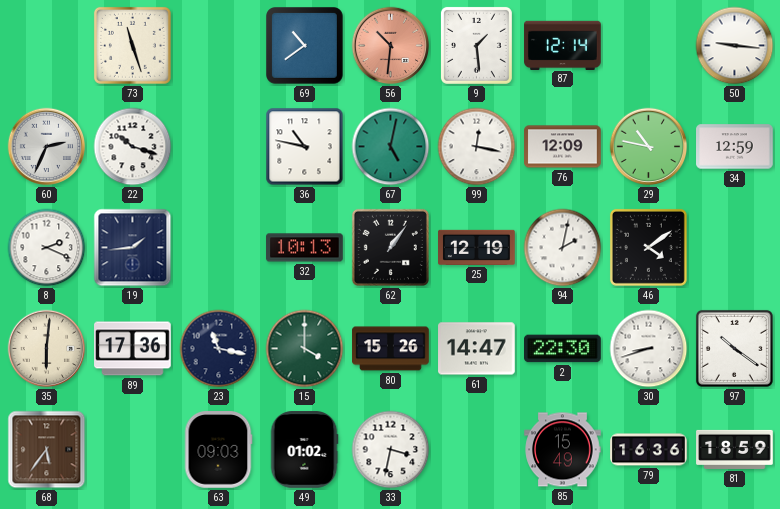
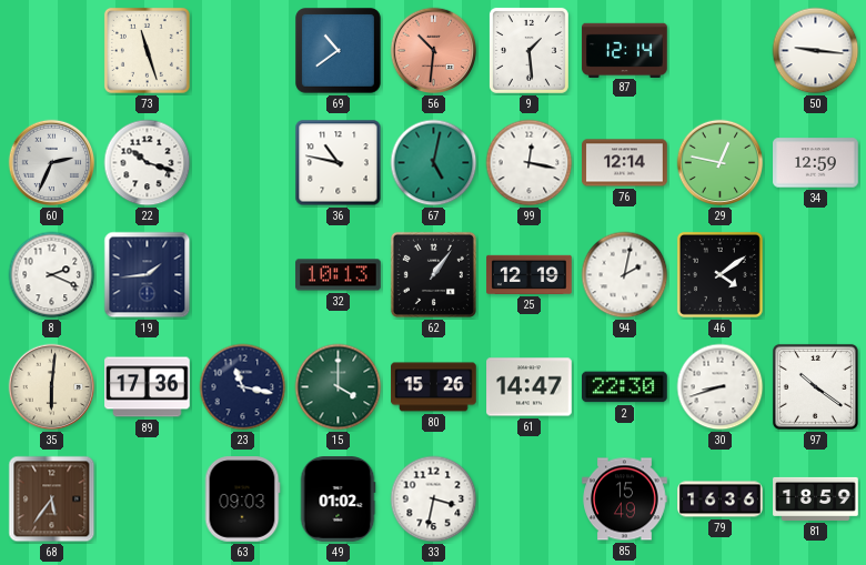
76: 12:09 -> 12:14
29: 10:47 -> 12:47
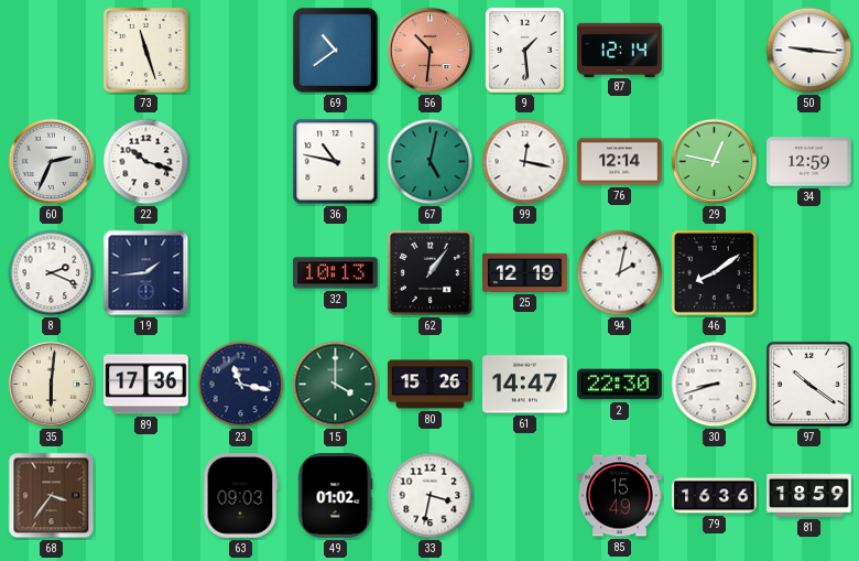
46: 4:09 -> 8:09
68: 5:36 -> 3:36
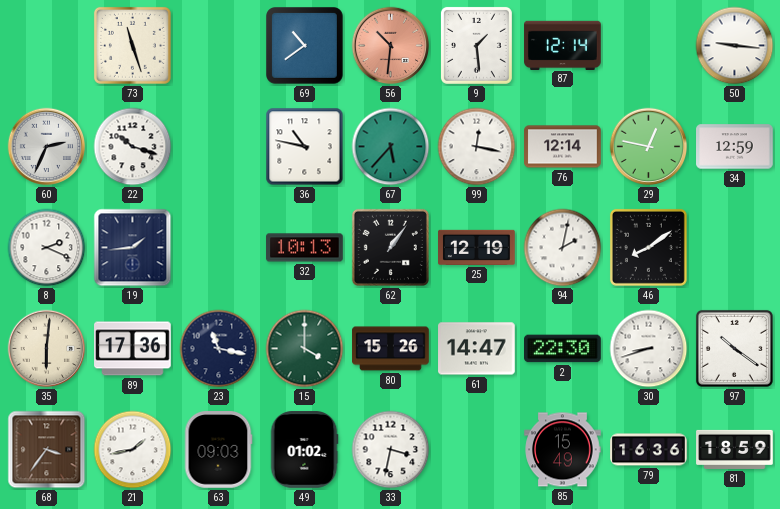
67: 5:02 -> 5:37
21: none -> 1:43
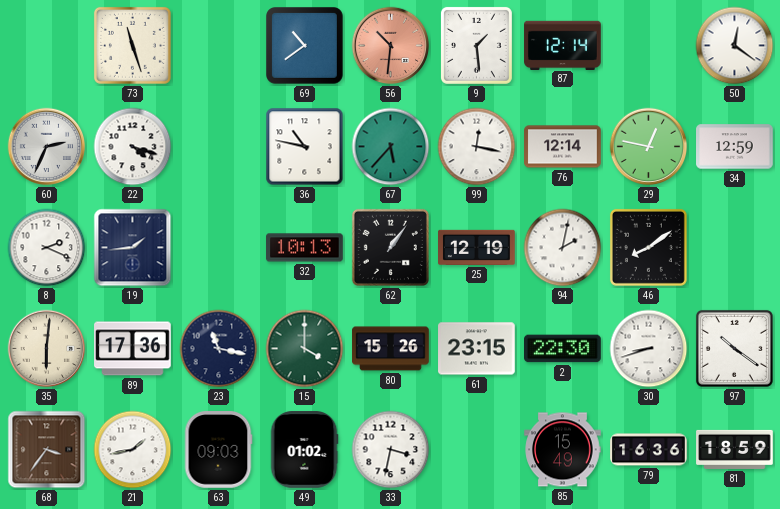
50: 9:16 -> 12:21
22: 10:18 -> 4:18
61: 14:47 -> 23:15
